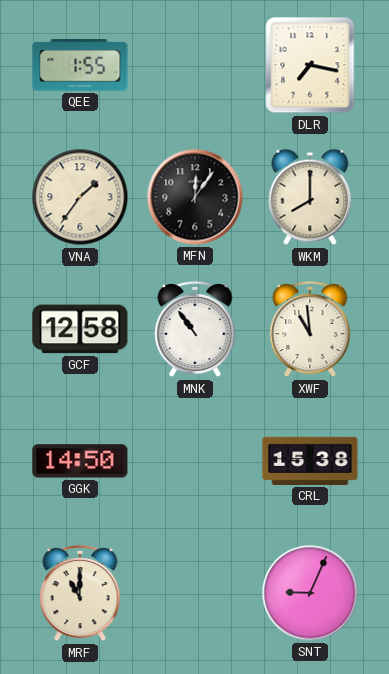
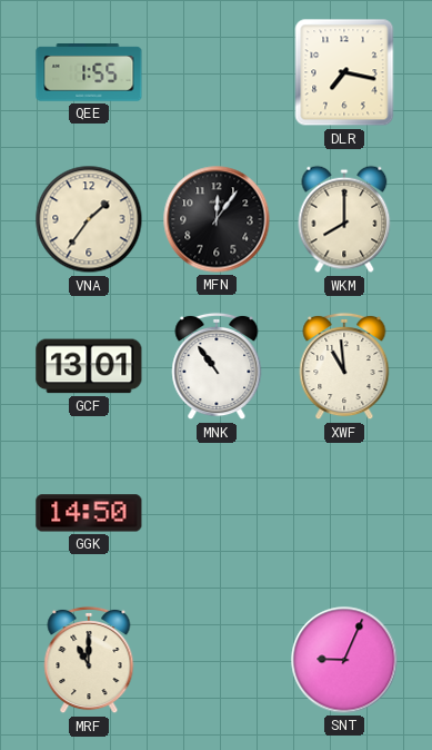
GCF: 12:58 -> 13:01
CRL: 15:38 -> none
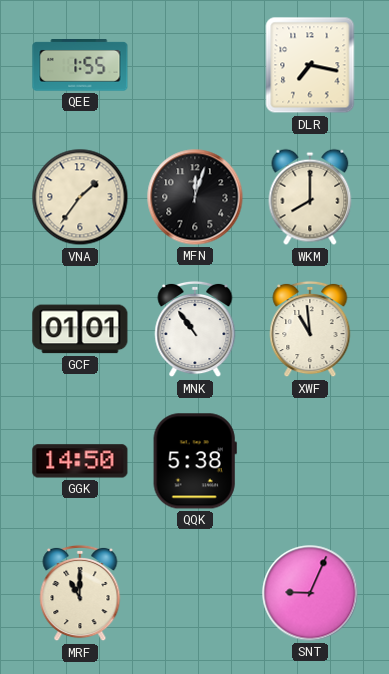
MFN: 12:06 -> 12:03
GCF: 13:01 -> 01:01
QQK: none -> 5:38
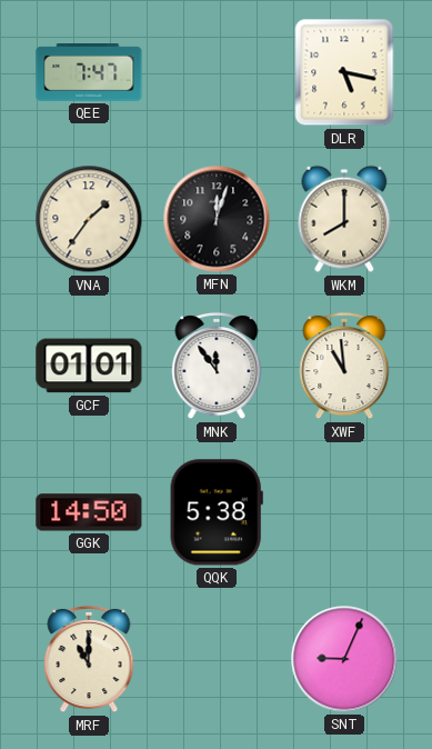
QEE: 1:55 -> 7:47
DLR: 7:17 -> 5:17
MNK: 10:54 -> 11:54
